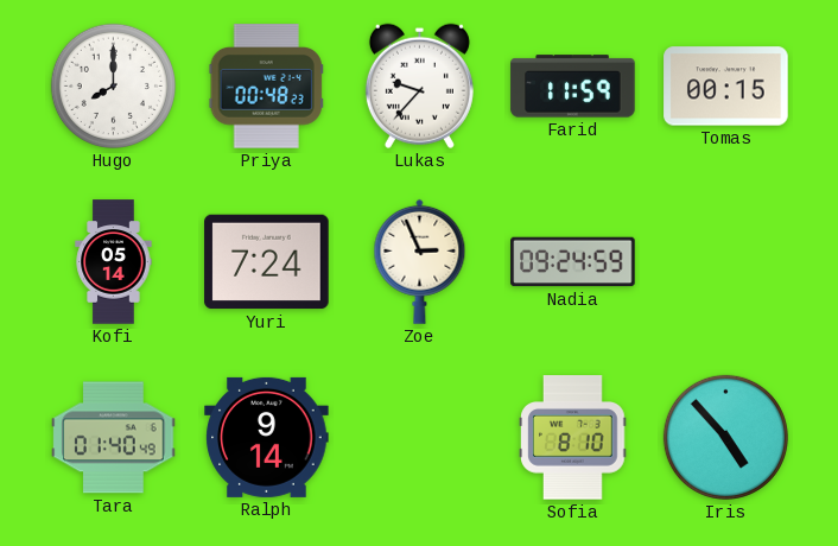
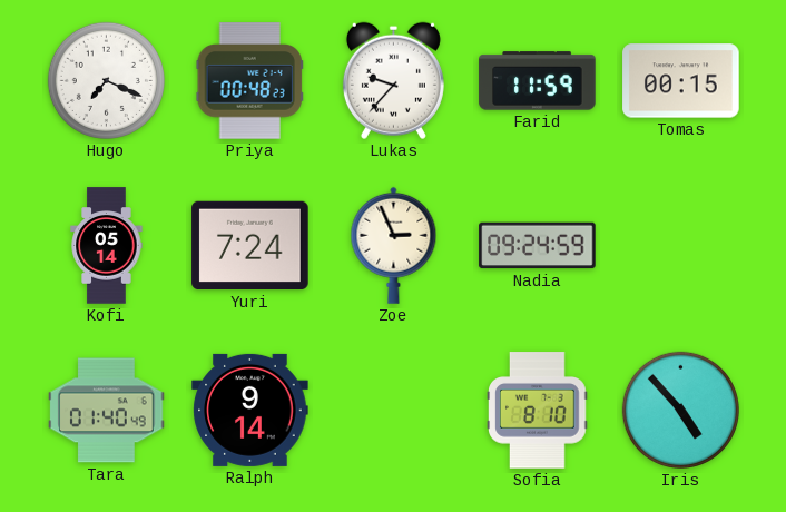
Hugo: 8:00 -> 7:19
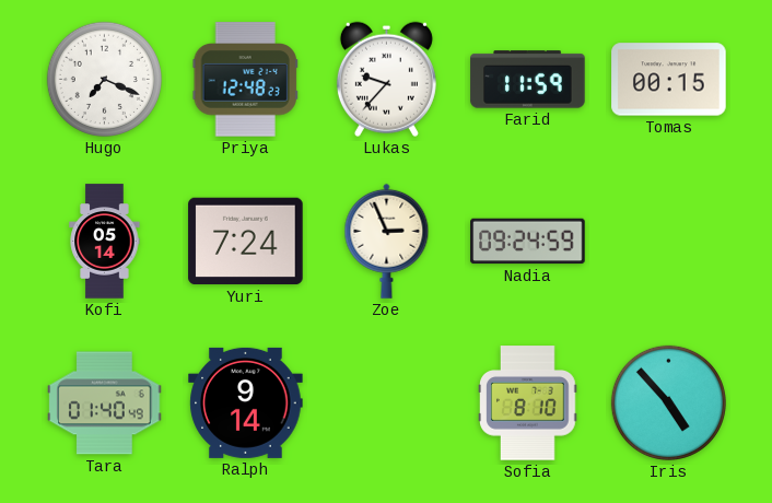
Priya: 00:48 -> 12:48
